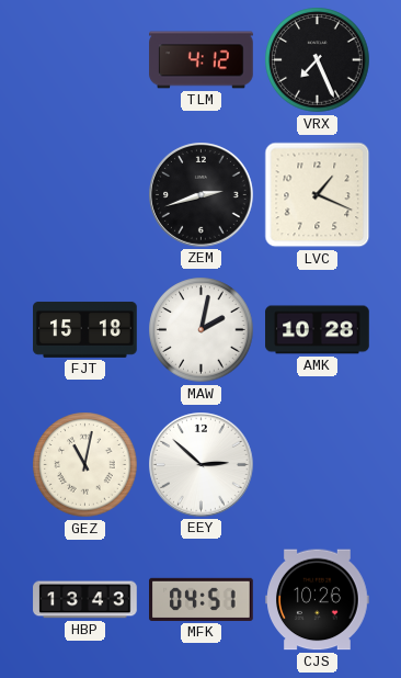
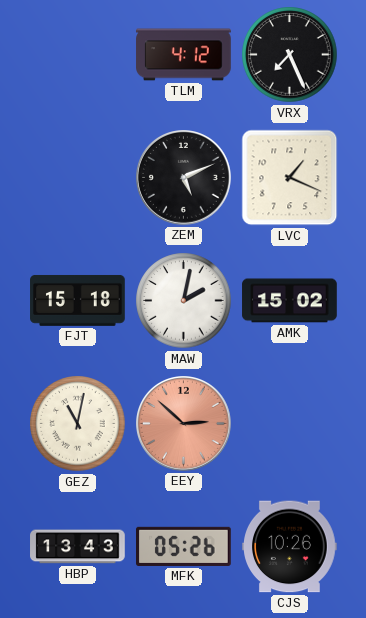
ZEM: 2:42 -> 5:11
AMK: 10:28 -> 15:02
EEY dial: white -> salmon
MFK: 04:51 -> 05:26
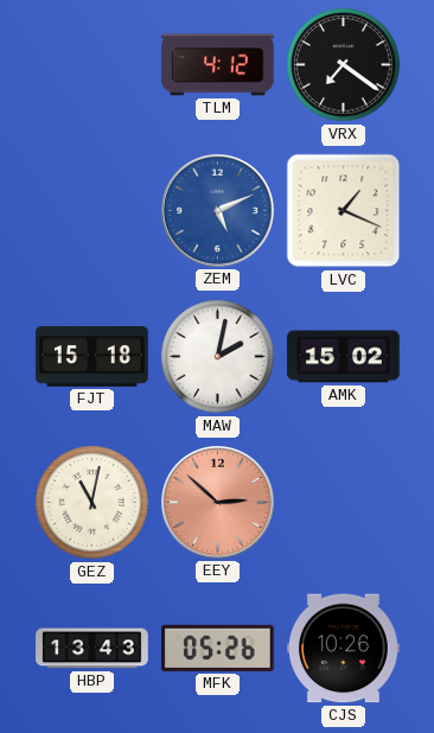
VRX: 7:26 -> 7:21
ZEM dial: black -> blue
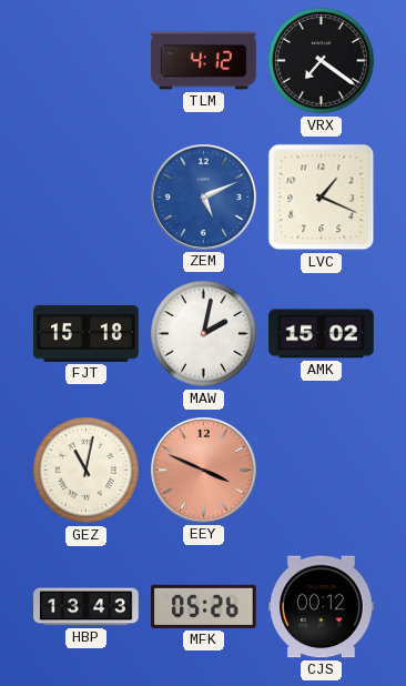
EEY: 2:52 -> 3:49
CJS: 10:26 -> 00:12
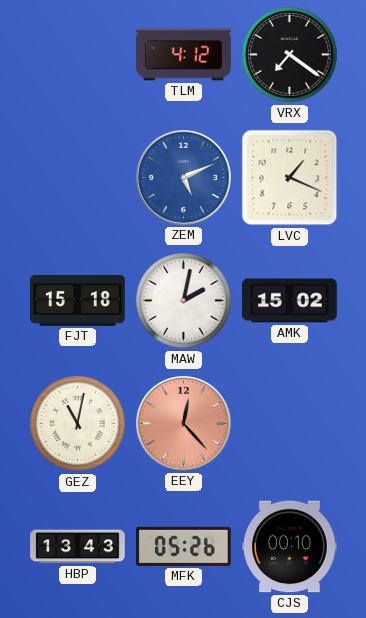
EEY: 3:49 -> 12:23
CJS: 00:12 -> 00:10
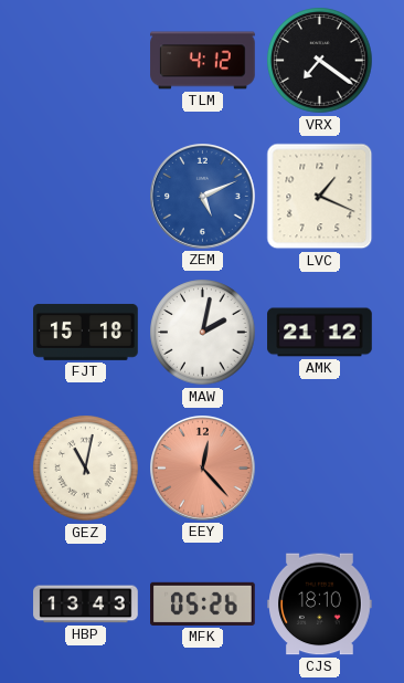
AMK: 15:02 -> 21:12
CJS: 00:10 -> 18:10
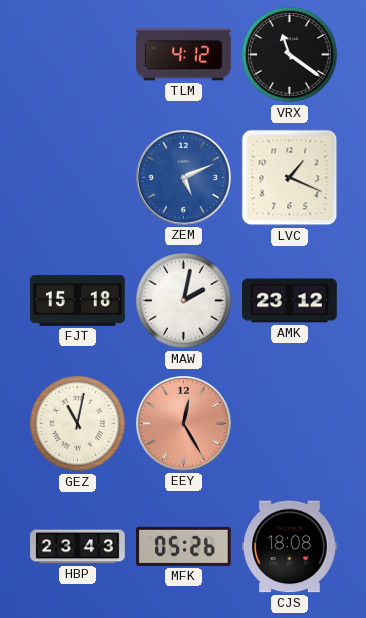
VRX: 7:21 -> 11:21
AMK: 21:12 -> 23:12
EEY: 12:23 -> 12:25
HBP: 13:43 -> 23:43
CJS: 18:10 -> 18:08
